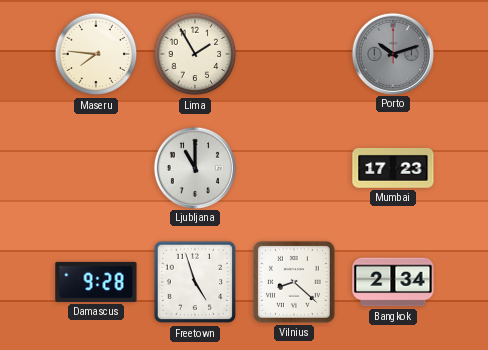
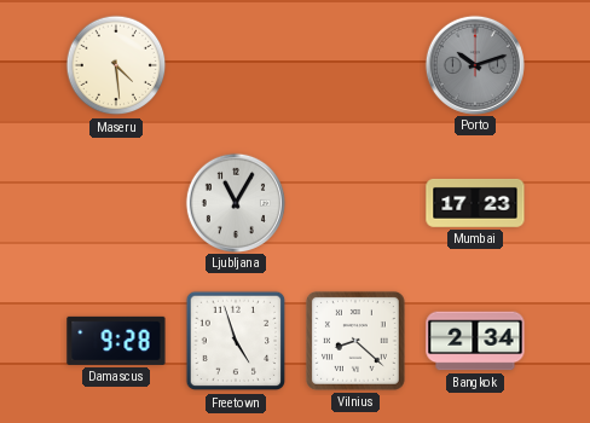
Maseru: 7:46 -> 4:29
Lima: 1:55 -> none
Ljubljana: 11:00 -> 11:05
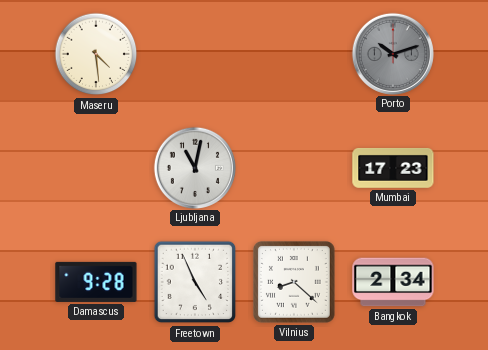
Ljubljana: 11:05 -> 11:02
Freetown: 4:57 -> 4:56
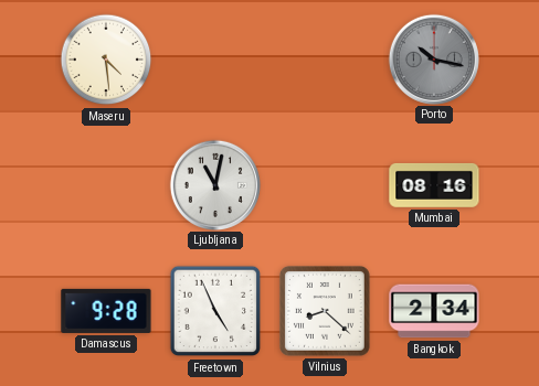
Porto: 10:12 -> 10:17
Mumbai: 17:23 -> 08:16
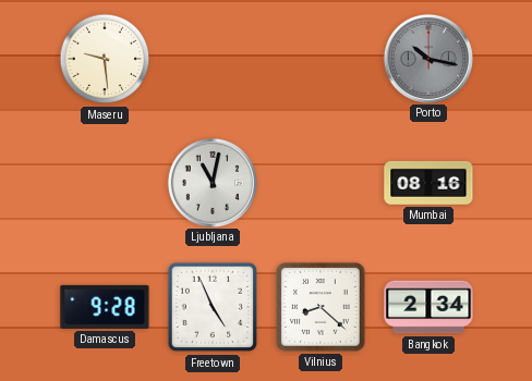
Maseru: 4:29 -> 9:29
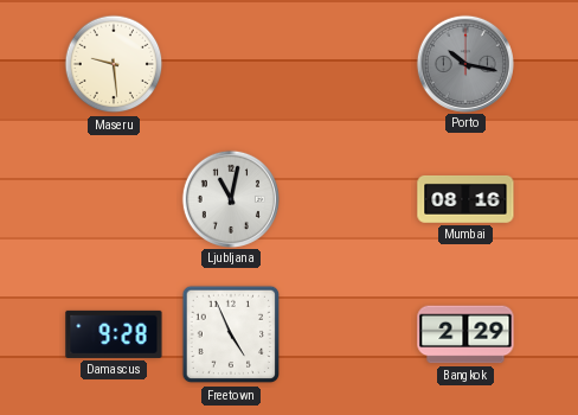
Vilnius: 8:22 -> none
Bangkok: 2:34 -> 2:29
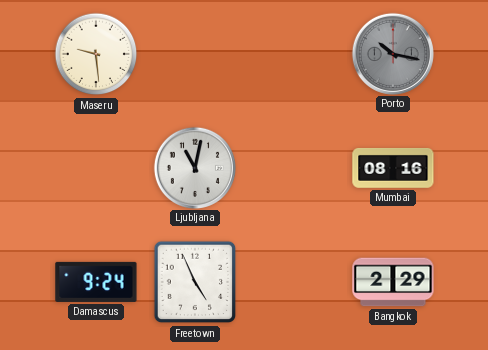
Damascus: 9:28 -> 9:24
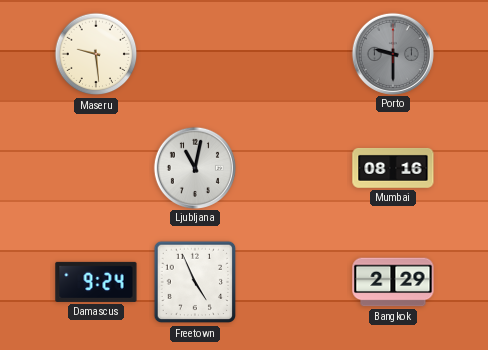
Porto: 10:17 -> 9:30
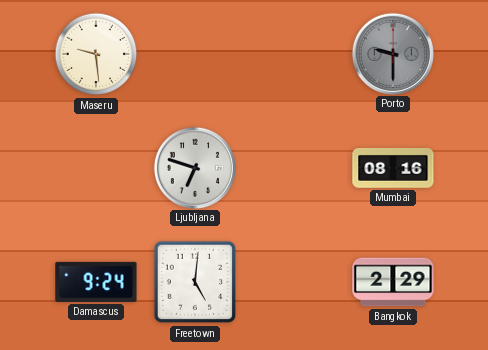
Ljubljana: 11:02 -> 6:48
Freetown: 4:56 -> 5:01
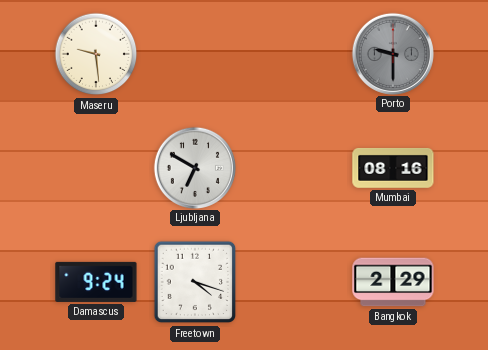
Ljubljana: 6:48 -> 6:50
Freetown: 5:01 -> 4:18
